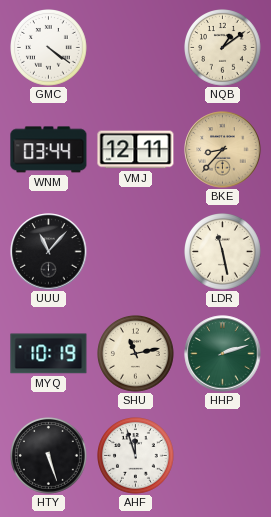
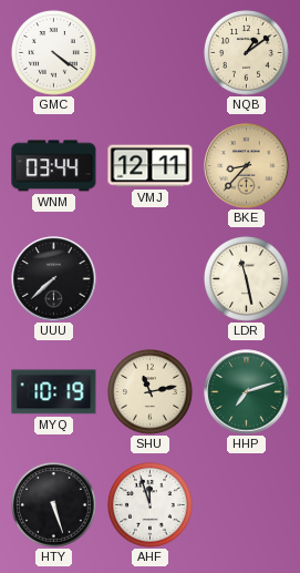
UUU: 11:07 -> 7:38
HHP: 2:12 -> 7:12
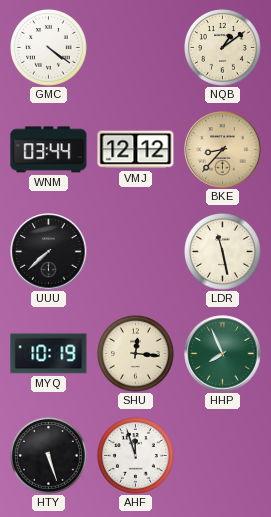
VMJ: 12:11 -> 12:12
SHU: 11:13 -> 12:16
HHP: 7:12 -> 7:56
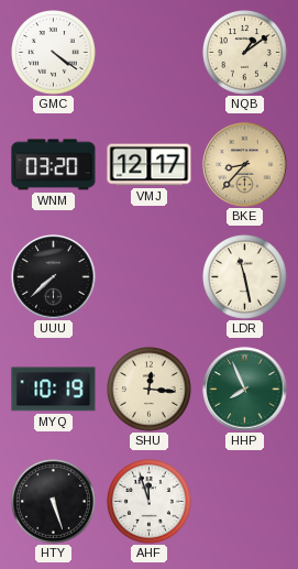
WNM: 03:44 -> 03:20
VMJ: 12:12 -> 12:17
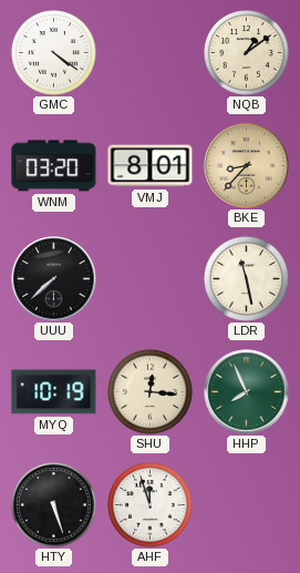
VMJ: 12:17 -> 8:01
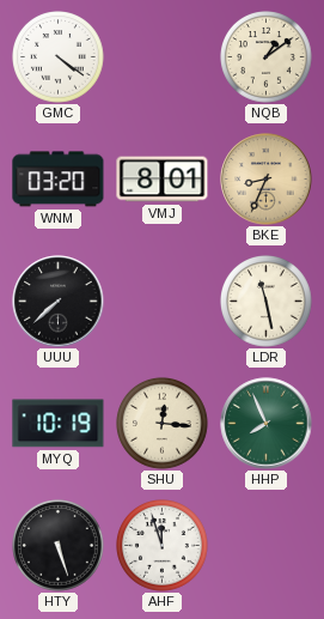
BKE: 8:37 -> 8:34
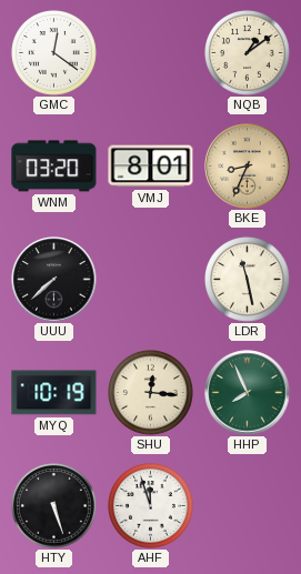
GMC: 4:21 -> 12:21
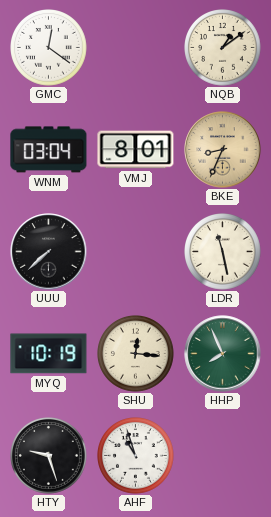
WNM: 03:20 -> 03:04
HTY: 5:27 -> 9:27
AHF: 11:57 -> 10:57
